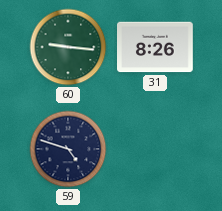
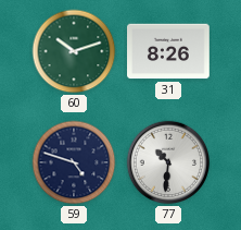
60: 9:16 -> 10:12
77: none -> 10:31
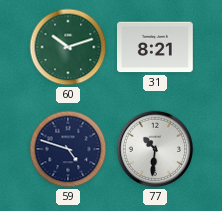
31: 8:26 -> 8:21
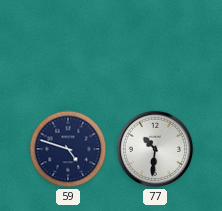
60: 10:12 -> none
31: 8:21 -> none
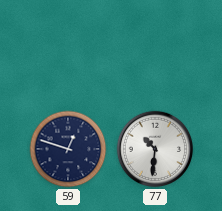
59: 4:48 -> 12:48
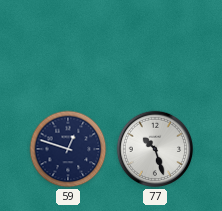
77: 10:31 -> 10:27
